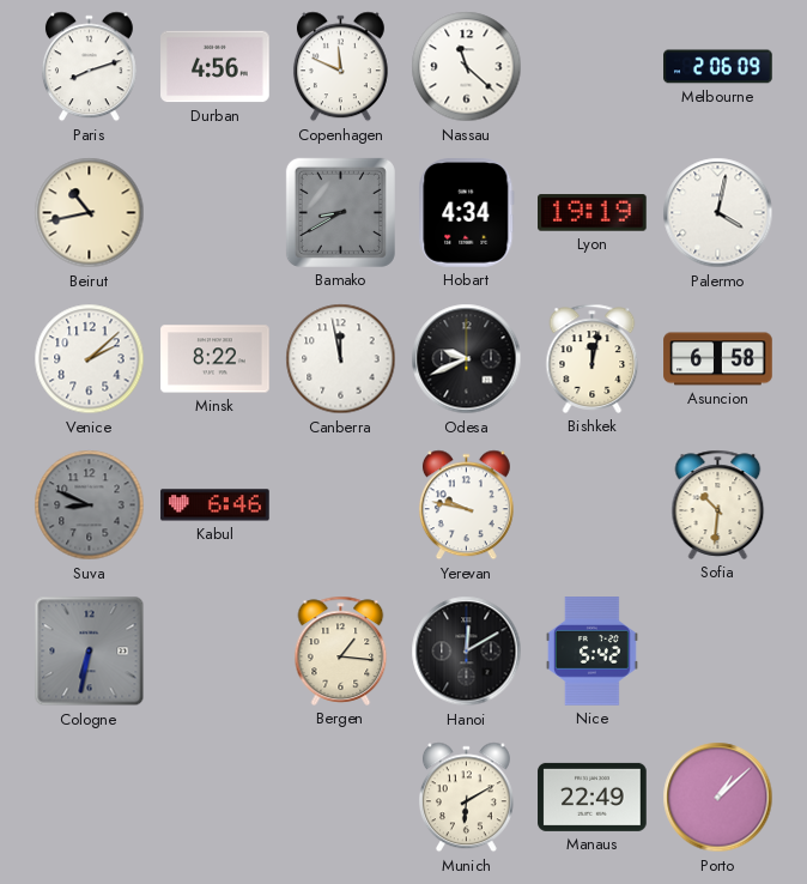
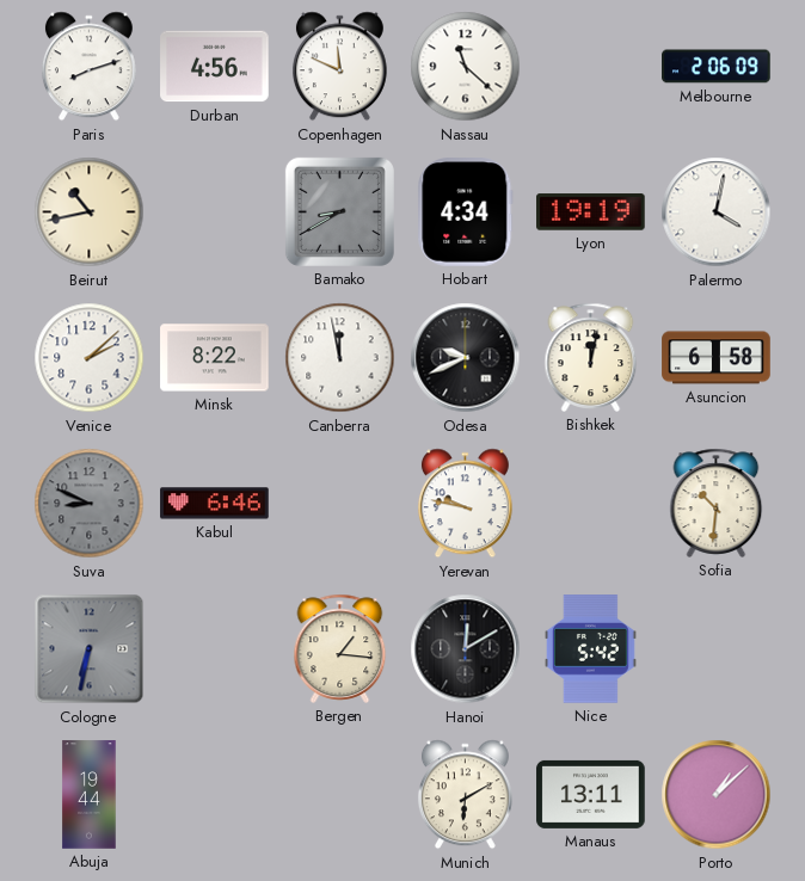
Abuja: none -> 19:44
Manaus: 22:49 -> 13:11
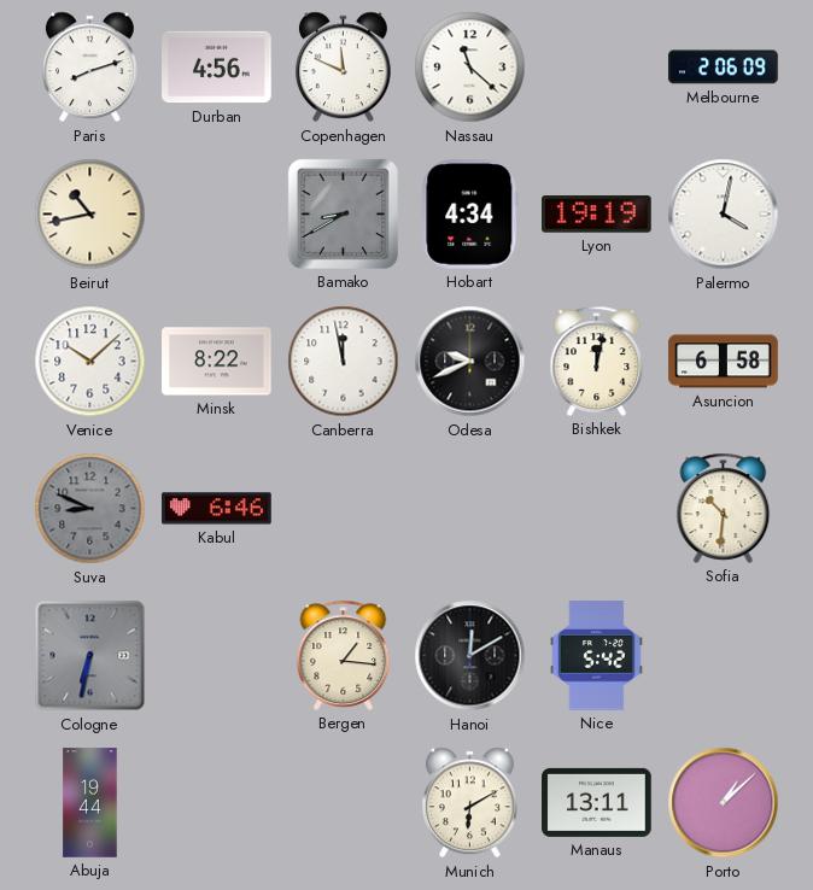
Venice: 2:08 -> 10:08
Yerevan: 9:47 -> none
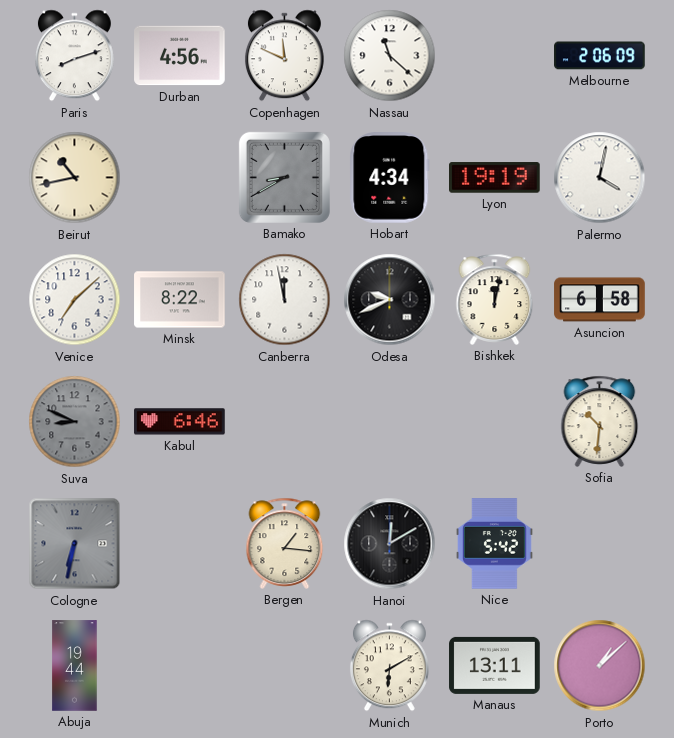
Venice: 10:08 -> 7:08
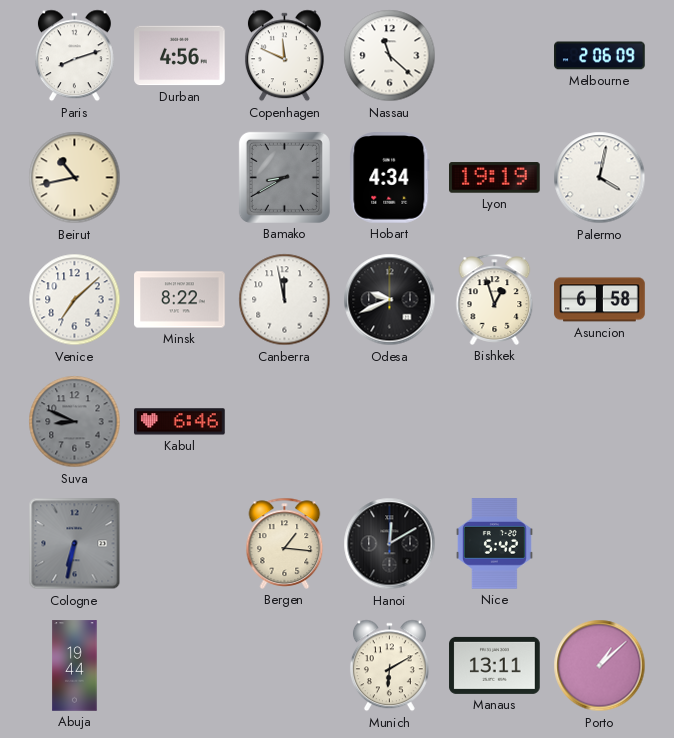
Bishkek: 12:02 -> 12:57
Sofia: 10:31 -> none
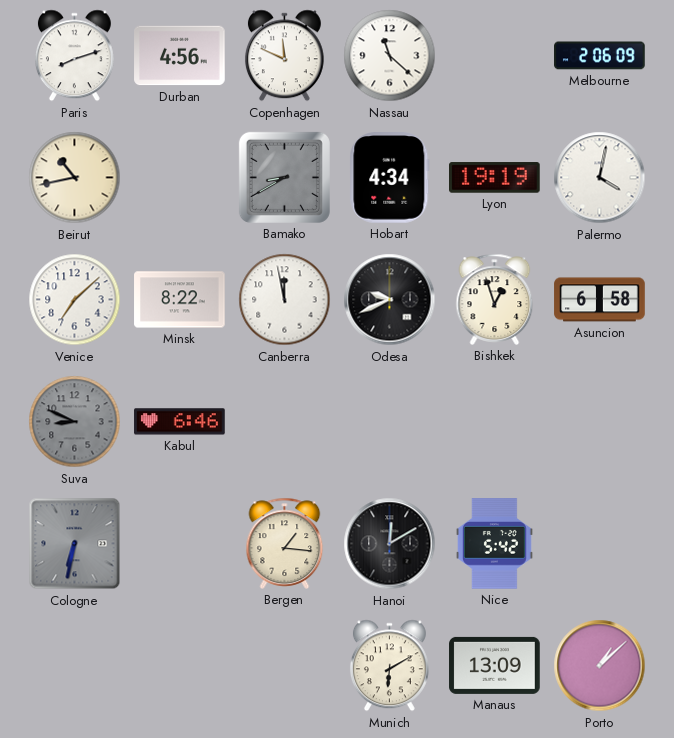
Abuja: 19:44 -> none
Manaus: 13:11 -> 13:09
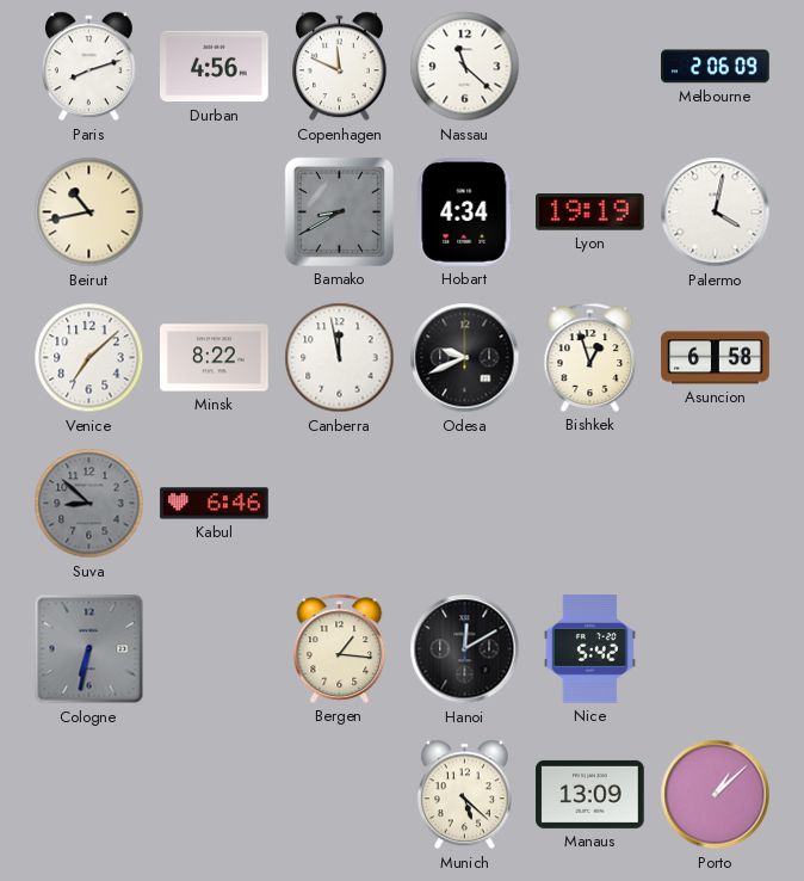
Suva: 8:49 -> 8:52
Munich: 6:10 -> 5:22
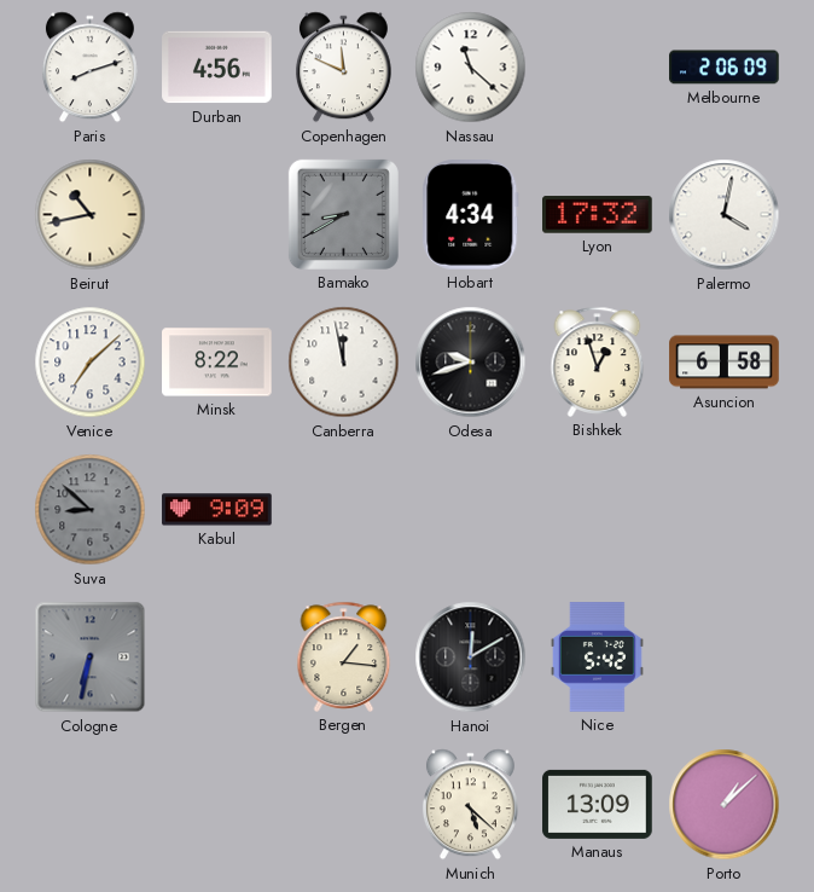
Lyon: 19:19 -> 17:32
Odesa: 9:41 -> 9:42
Kabul: 6:46 -> 9:09
